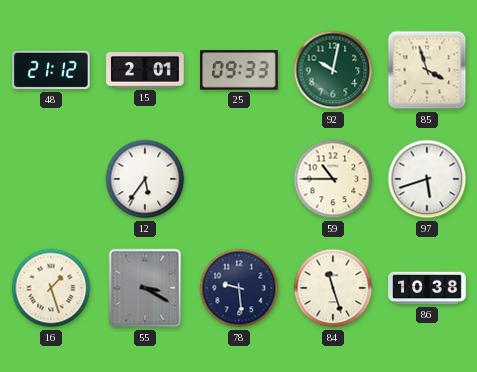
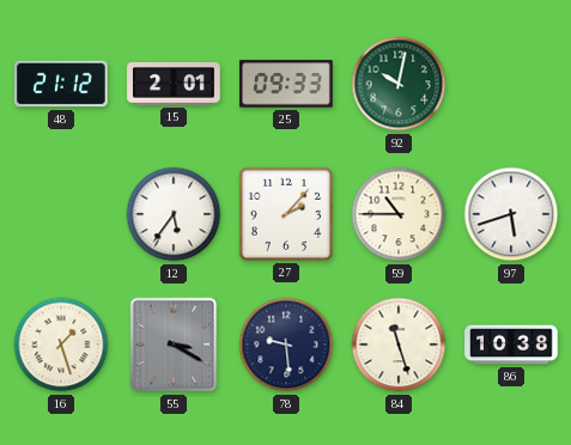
85: 3:57 -> none
27: none -> 2:07
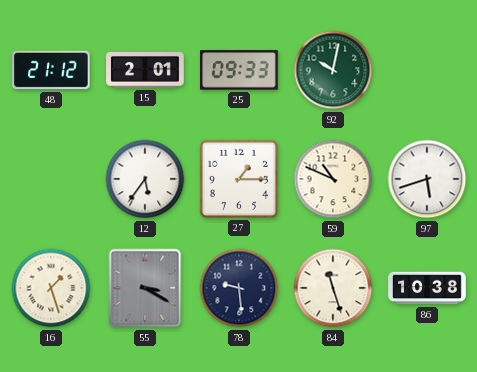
27: 2:07 -> 1:15
59: 10:45 -> 10:49
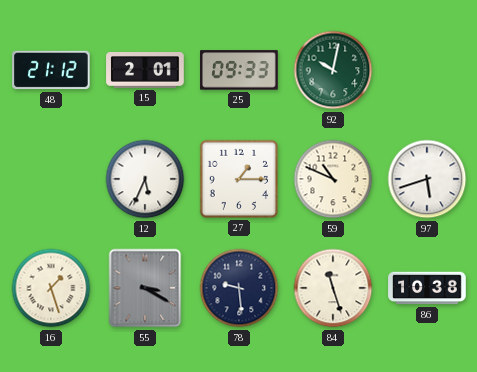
12: 5:36 -> 5:34
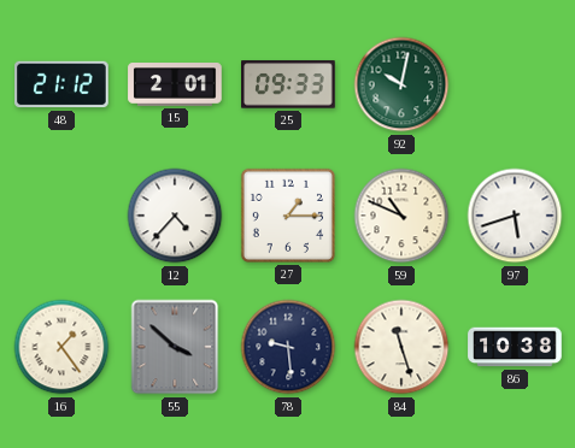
12: 5:34 -> 4:37
16: 1:27 -> 1:24
55: 3:20 -> 3:52
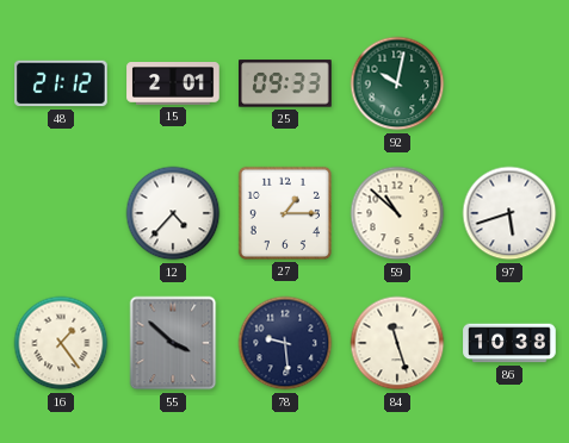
59: 10:49 -> 10:52
